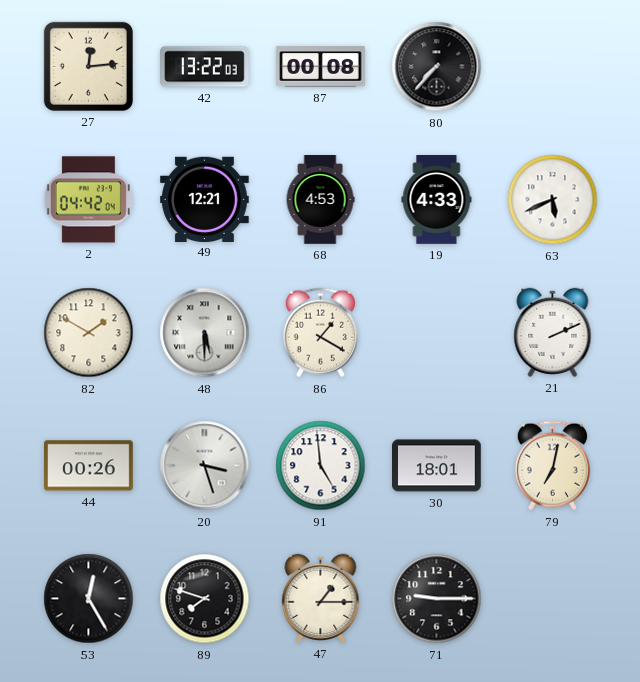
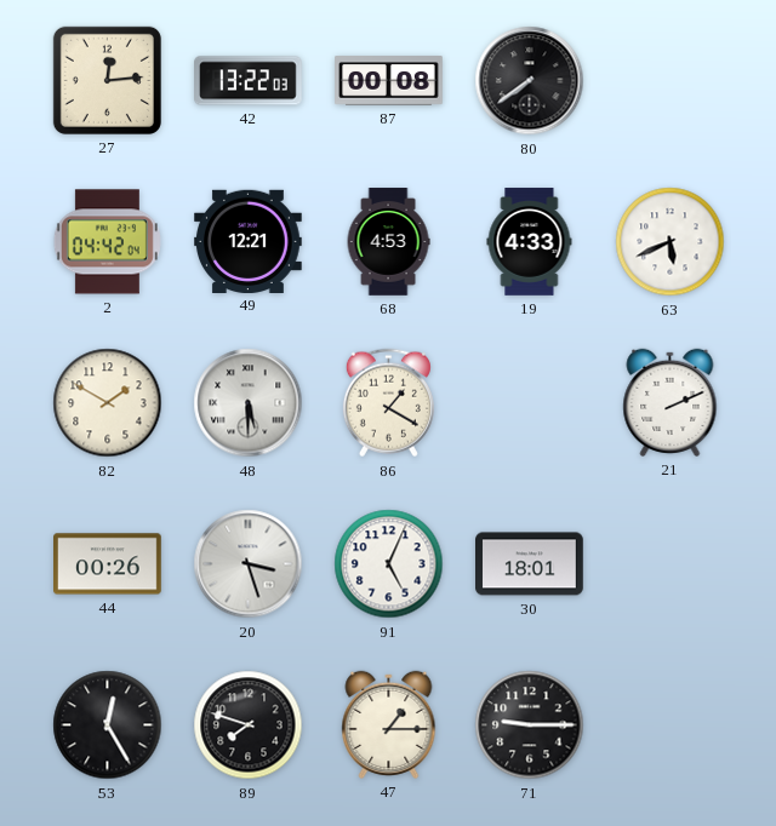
80: 7:37 -> 7:39
91: 4:59 -> 5:04
79: 7:02 -> none
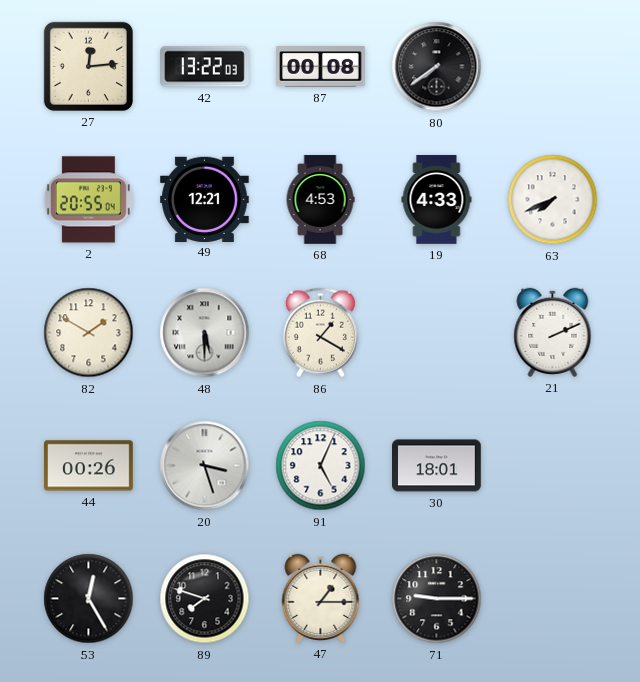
2: 04:42 -> 20:55
63: 5:41 -> 7:41
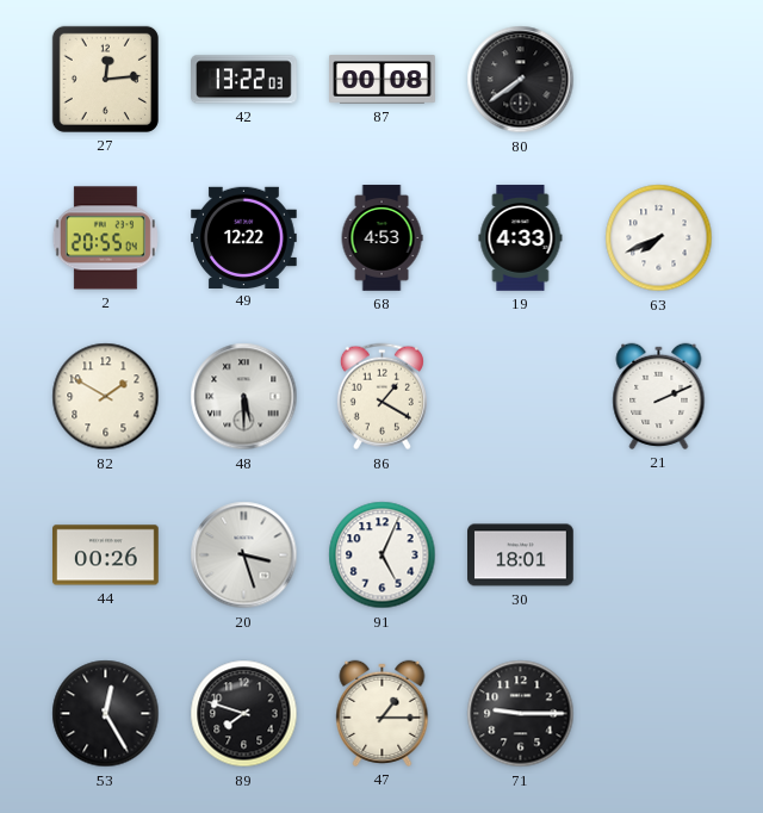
49: 12:21 -> 12:22
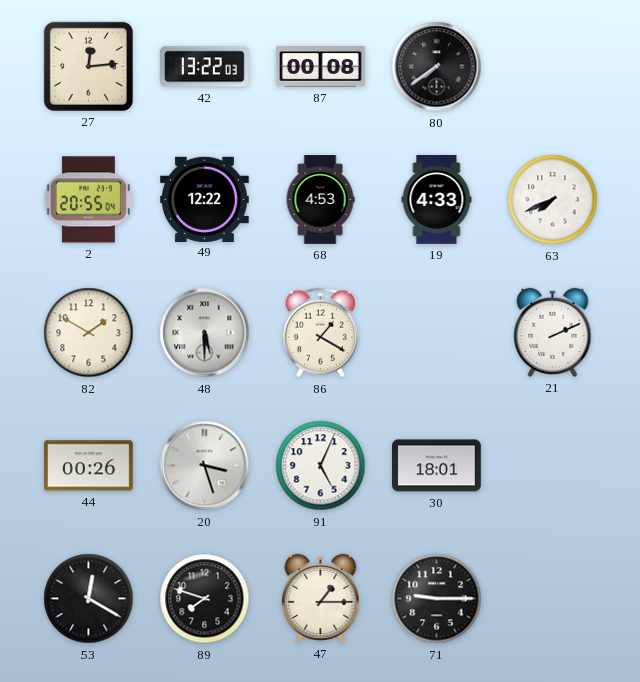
53: 12:25 -> 12:20
